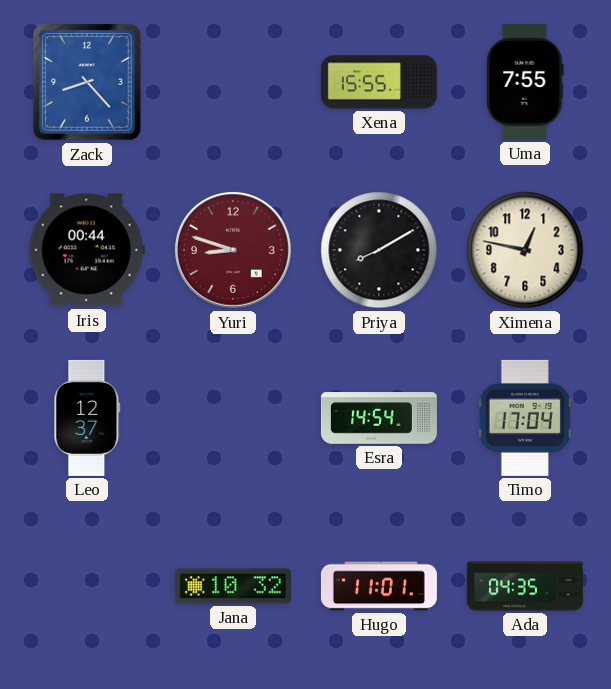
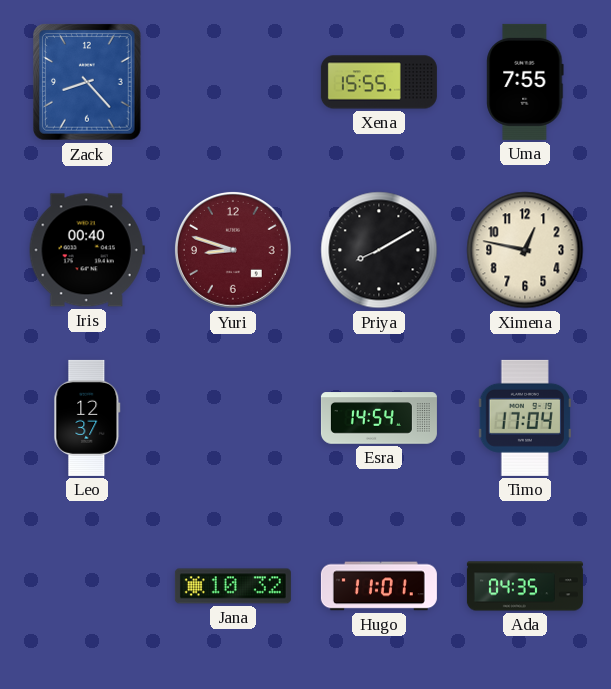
Iris: 00:44 -> 00:40
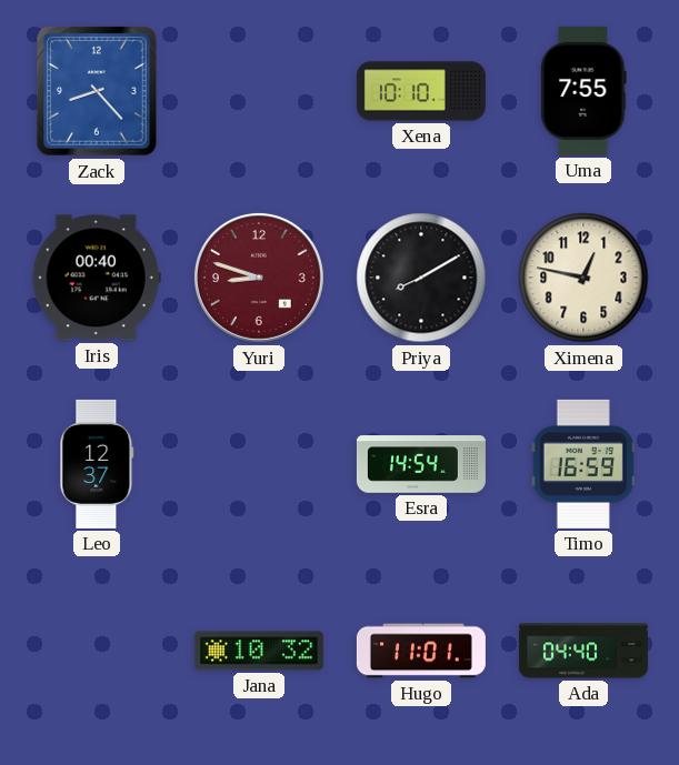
Xena: 15:55 -> 10:10
Timo: 17:04 -> 16:59
Ada: 04:35 -> 04:40
